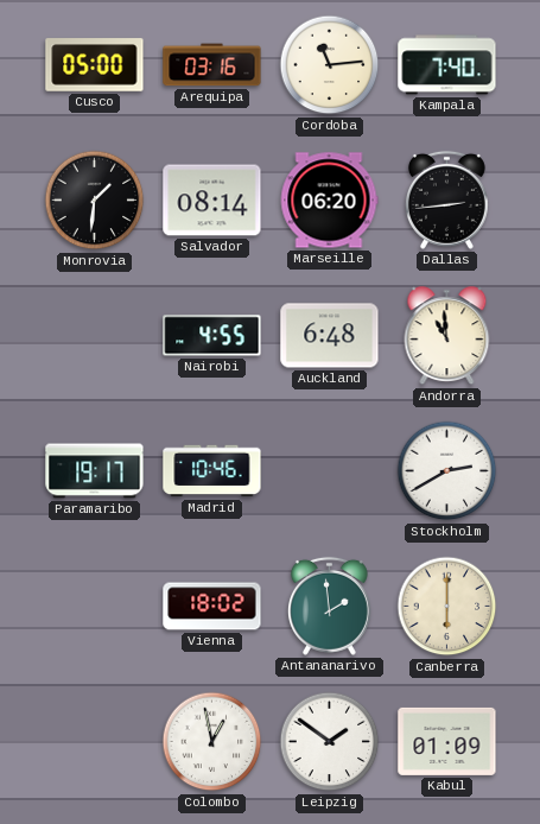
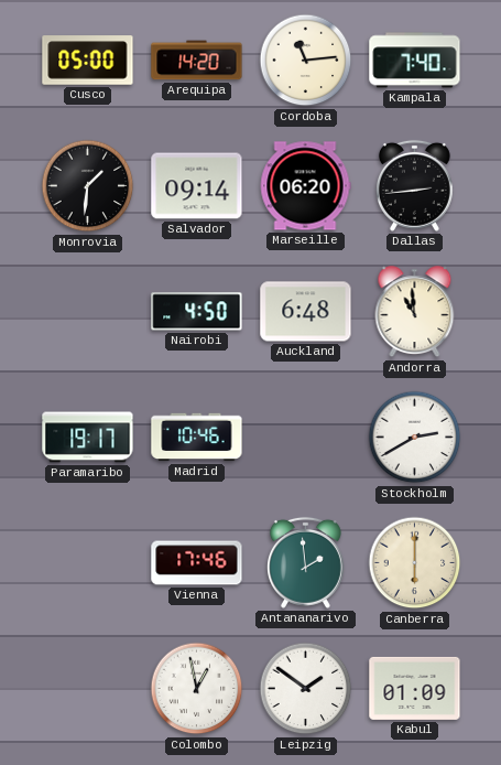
Arequipa: 03:16 -> 14:20
Salvador: 08:14 -> 09:14
Nairobi: 4:55 -> 4:50
Vienna: 18:02 -> 17:46
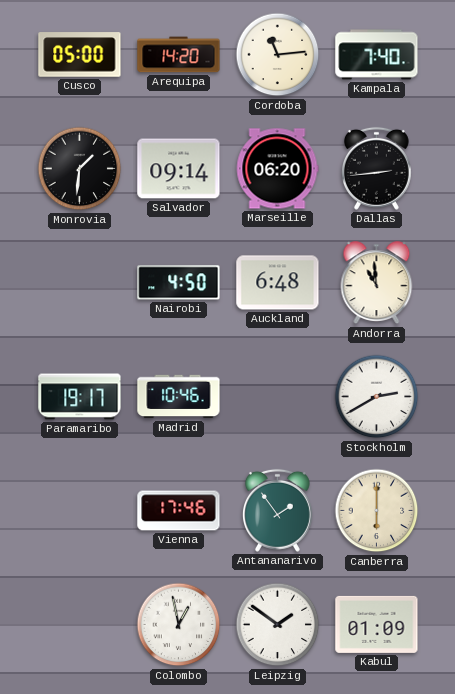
Antananarivo: 1:59 -> 1:54
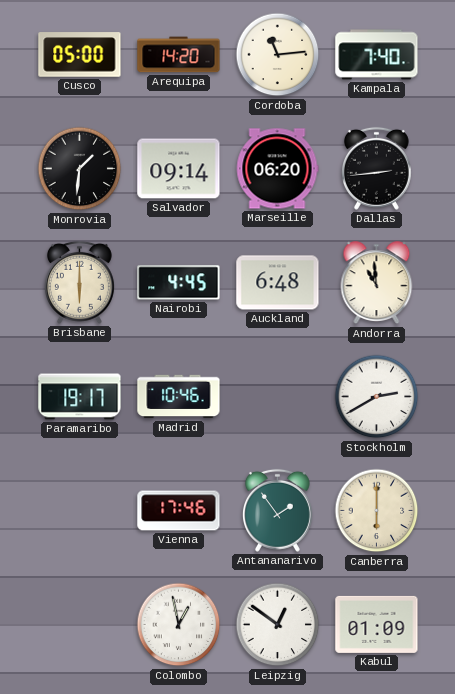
Brisbane: none -> 6:00
Nairobi: 4:50 -> 4:45
Leipzig: 1:51 -> 12:51
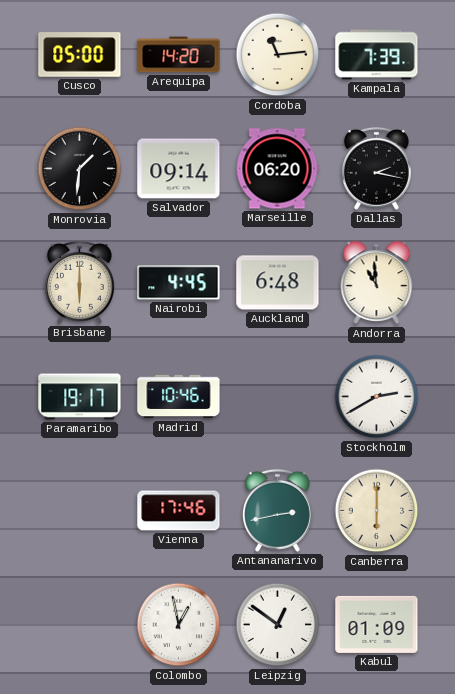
Kampala: 7:40 -> 7:39
Dallas: 2:44 -> 2:17
Antananarivo: 1:54 -> 2:43
